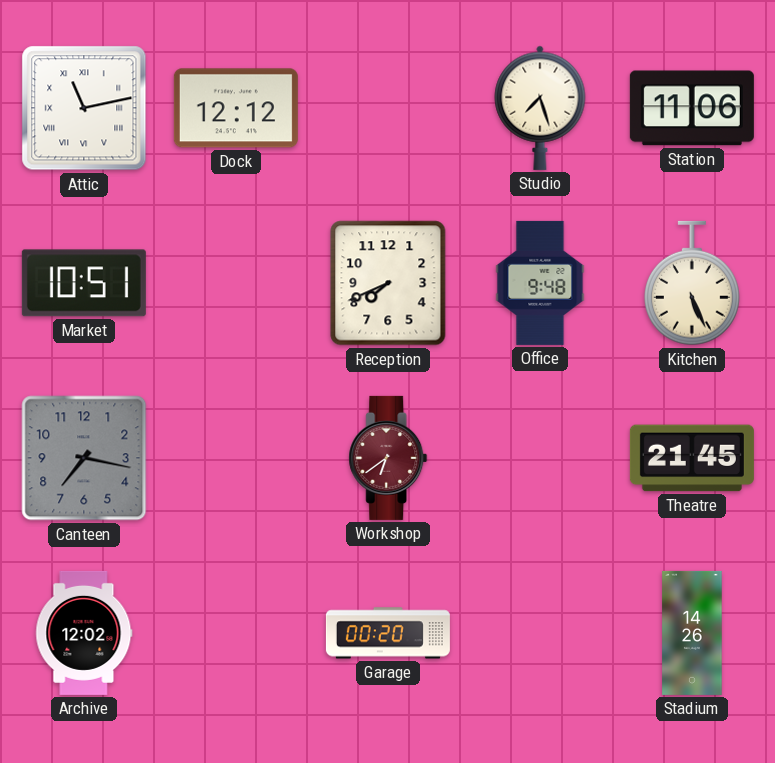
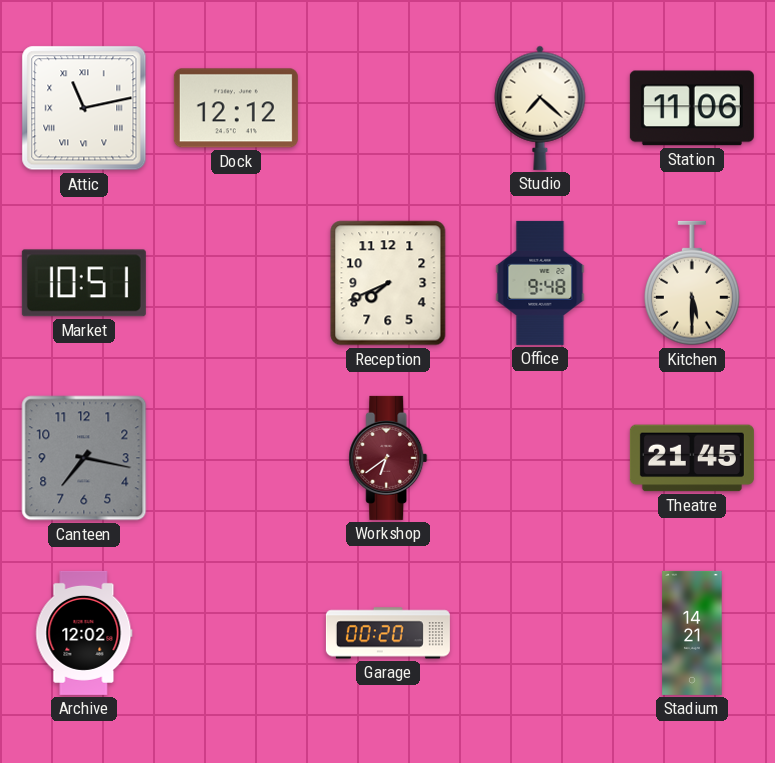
Studio: 7:27 -> 7:22
Kitchen: 5:26 -> 5:30
Stadium: 14:26 -> 14:21
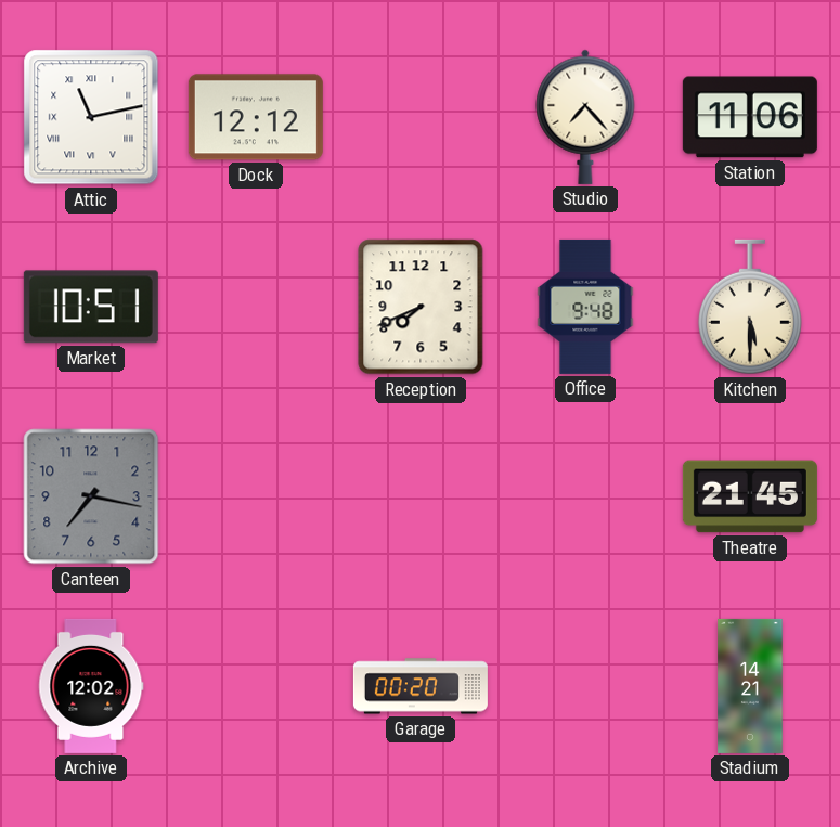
Studio: 7:22 -> 7:23
Workshop: 6:39 -> none
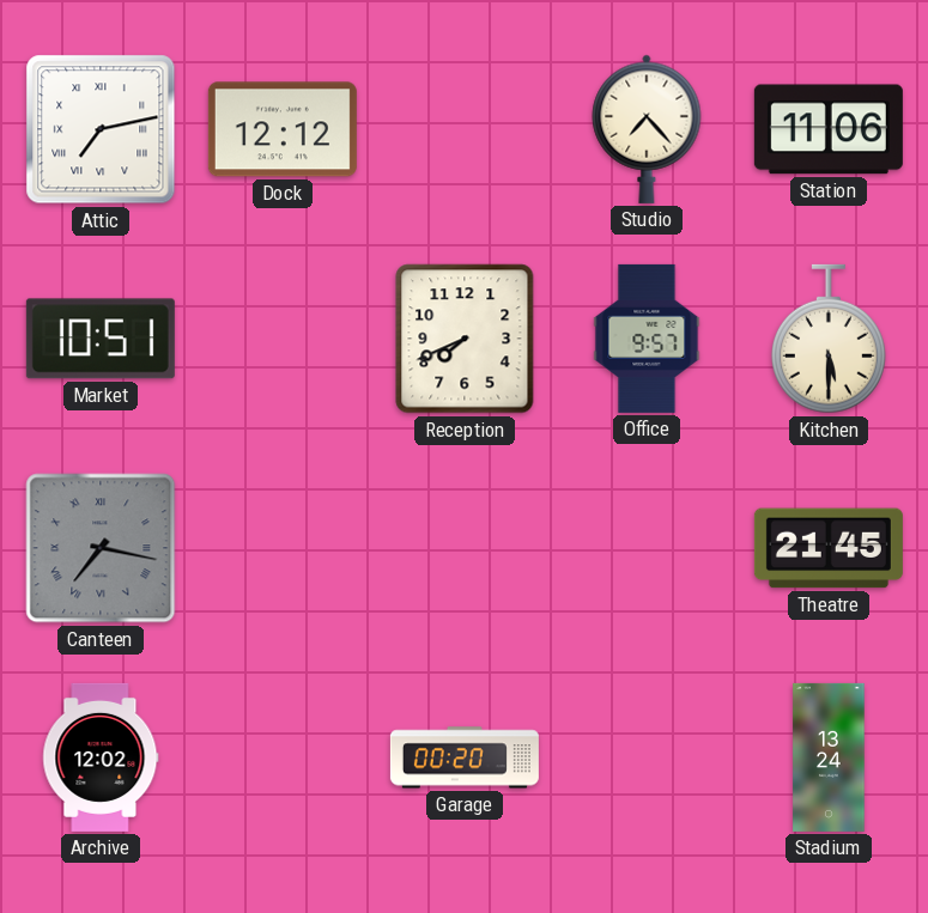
Attic: 11:13 -> 7:13
Office: 9:48 -> 9:57
Canteen numerals: Arabic -> Roman
Stadium: 14:21 -> 13:24
